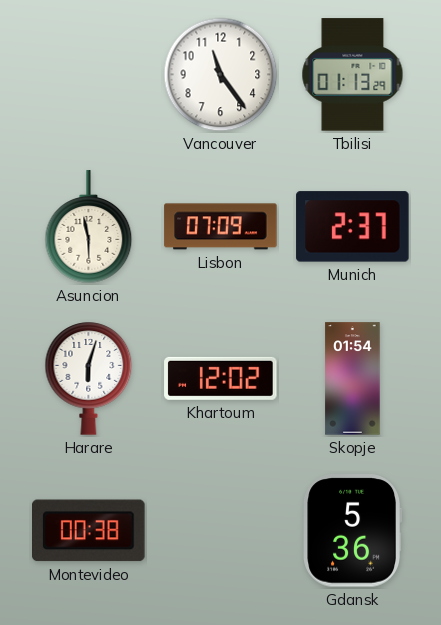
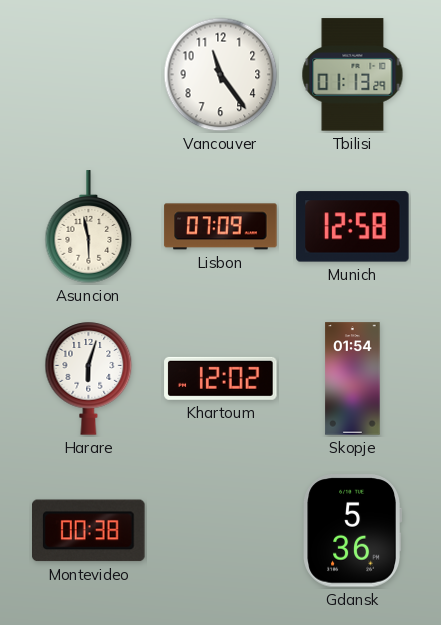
Munich: 2:37 -> 12:58
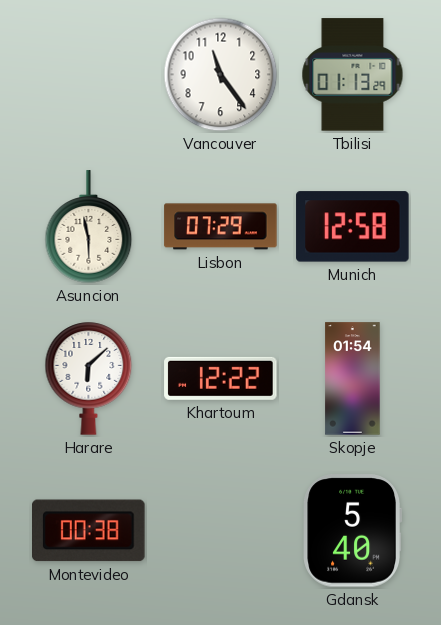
Lisbon: 07:09 -> 07:29
Harare: 6:03 -> 6:08
Khartoum: 12:02 -> 12:22
Gdansk: 5:36 -> 5:40
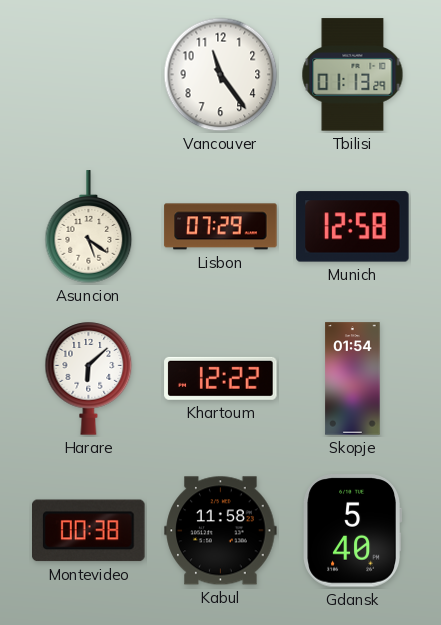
Asuncion: 5:58 -> 5:21
Kabul: none -> 11:58
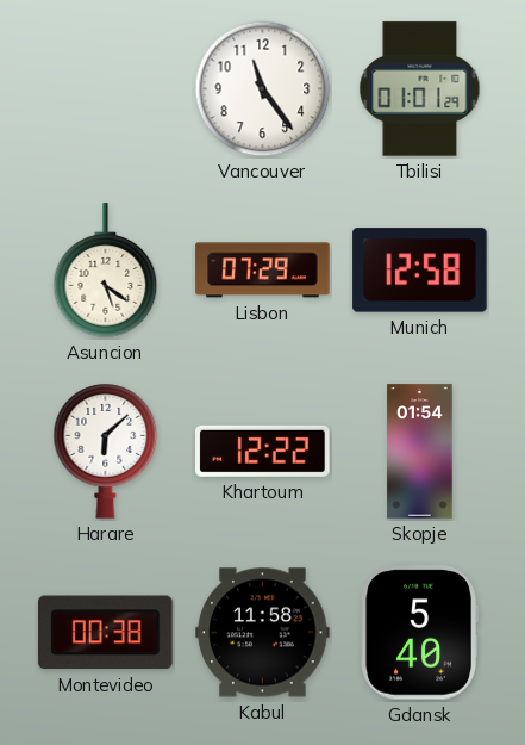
Tbilisi: 01:13 -> 01:01
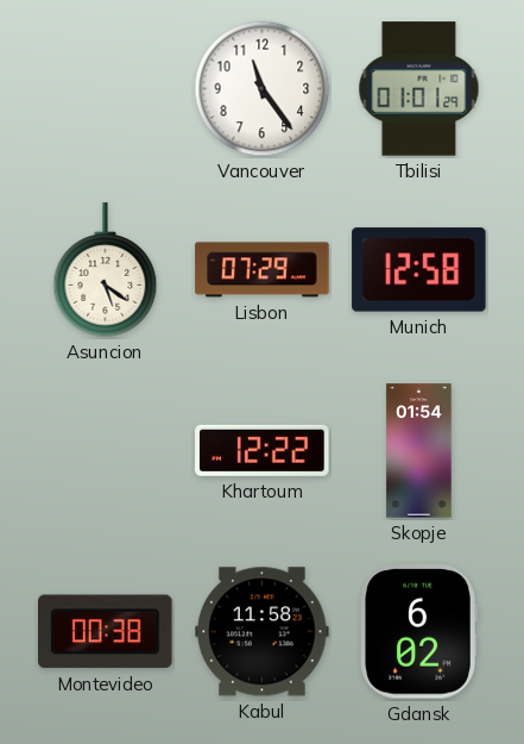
Harare: 6:08 -> none
Gdansk: 5:40 -> 6:02
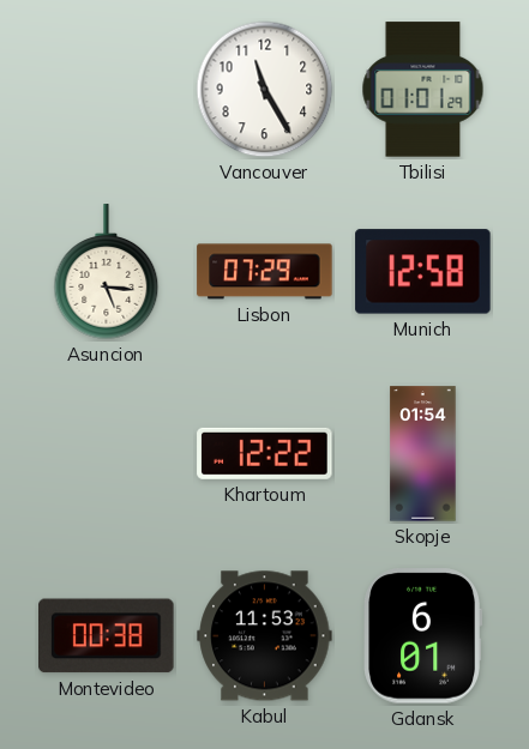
Vancouver: 11:24 -> 11:25
Asuncion: 5:21 -> 5:16
Kabul: 11:58 -> 11:53
Gdansk: 6:02 -> 6:01
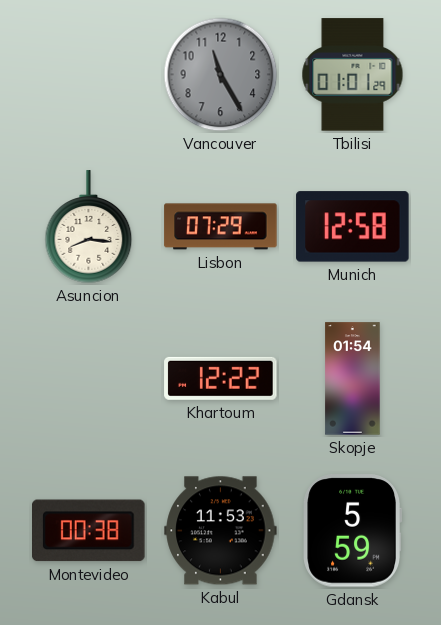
Vancouver dial: white -> grey
Asuncion: 5:16 -> 8:16
Gdansk: 6:01 -> 5:59
